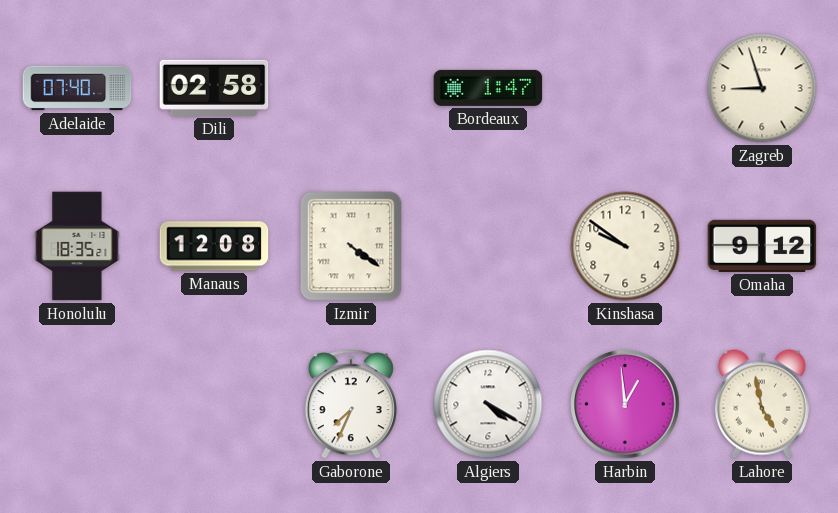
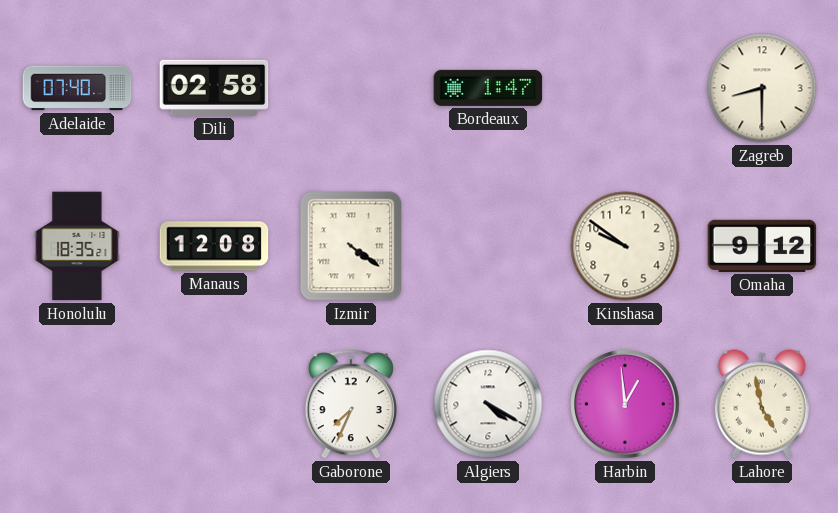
Zagreb: 8:57 -> 8:30
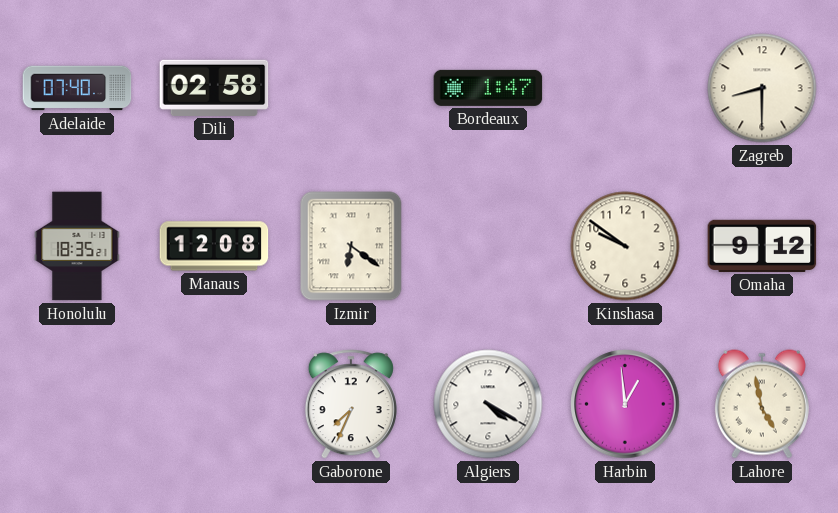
Izmir: 4:21 -> 6:21
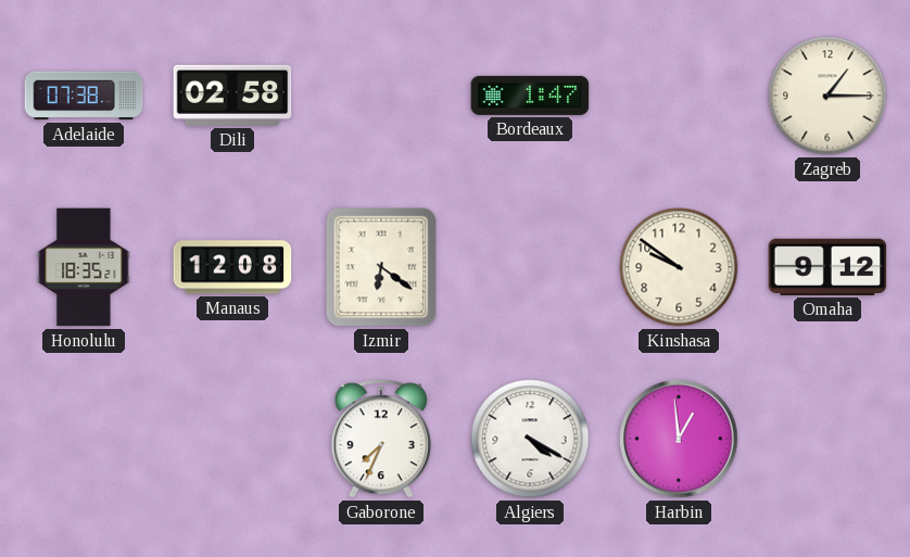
Adelaide: 07:40 -> 07:38
Zagreb: 8:30 -> 1:15
Lahore: 4:58 -> none
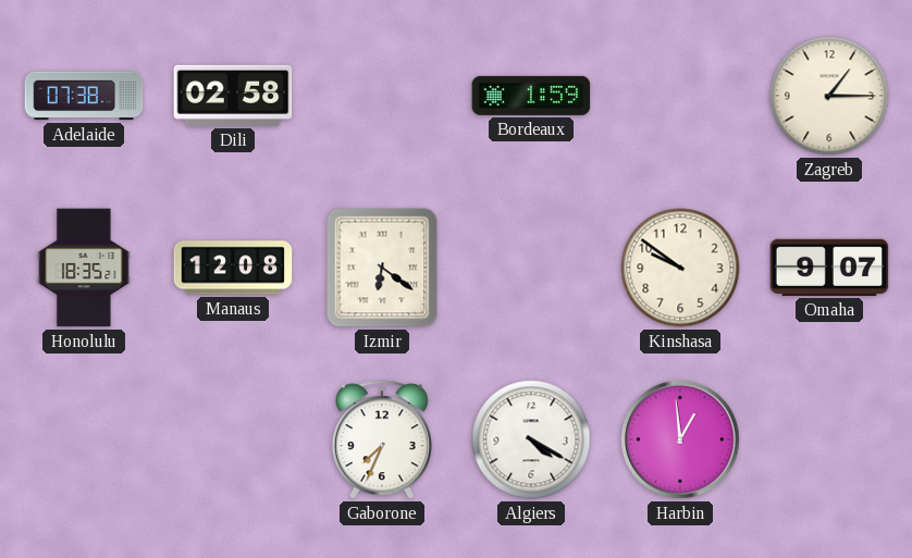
Bordeaux: 1:47 -> 1:59
Omaha: 9:12 -> 9:07
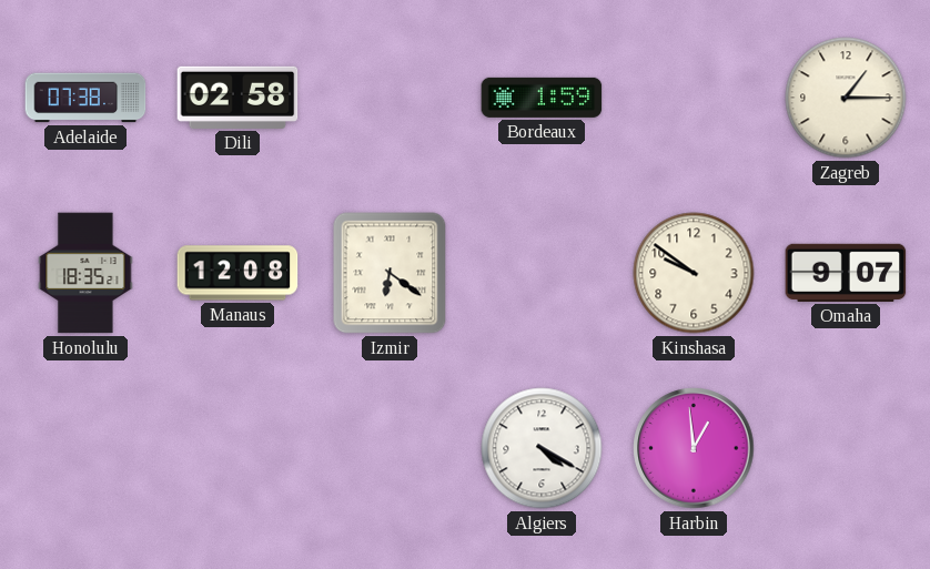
Gaborone: 7:34 -> none
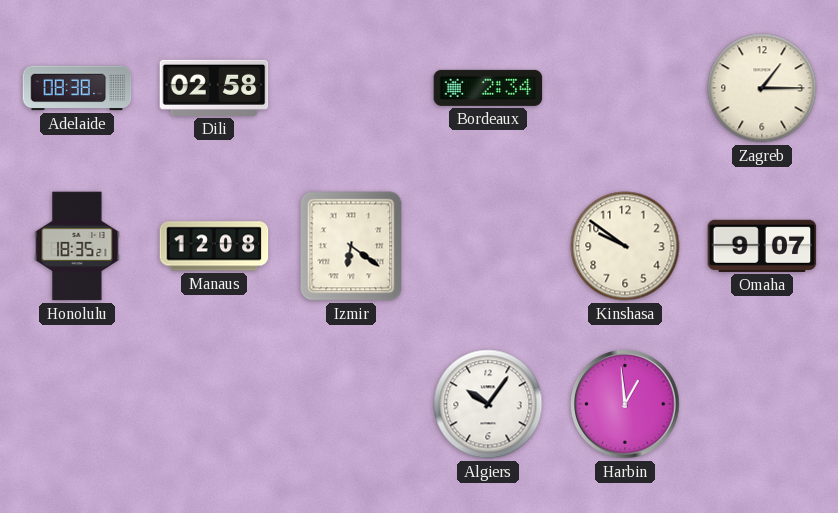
Adelaide: 07:38 -> 08:38
Bordeaux: 1:59 -> 2:34
Algiers: 4:20 -> 10:06
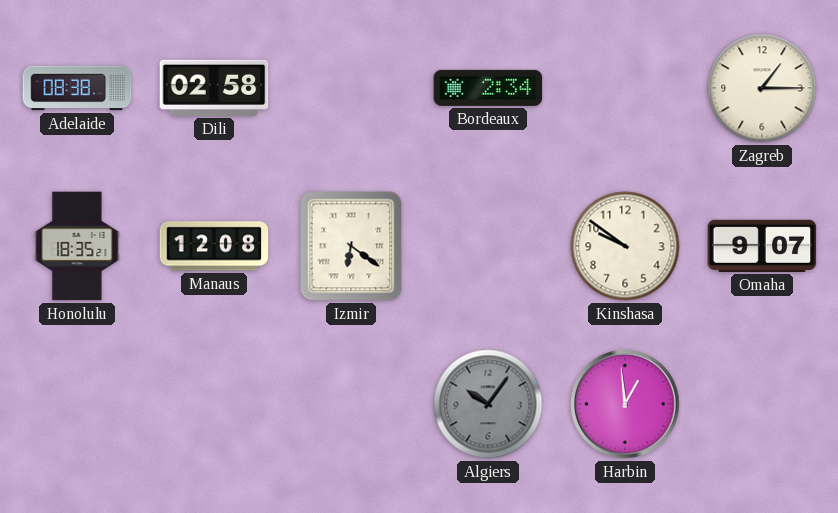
Algiers dial: white -> grey
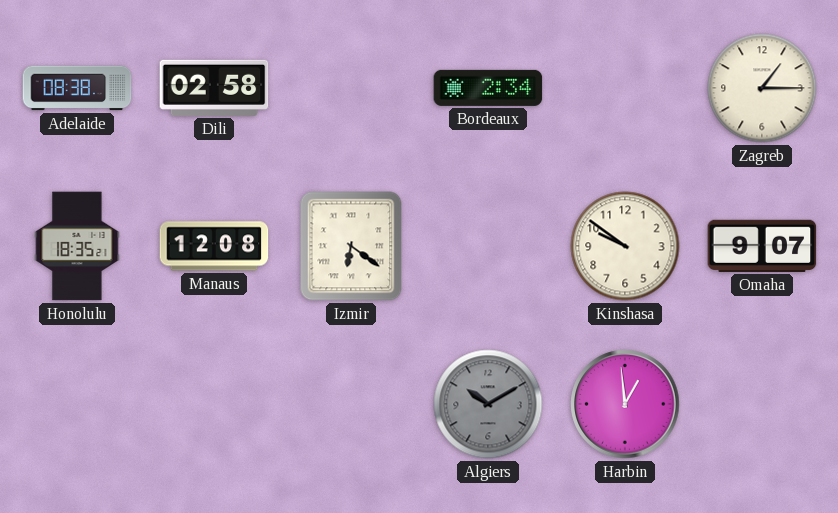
Algiers: 10:06 -> 10:10
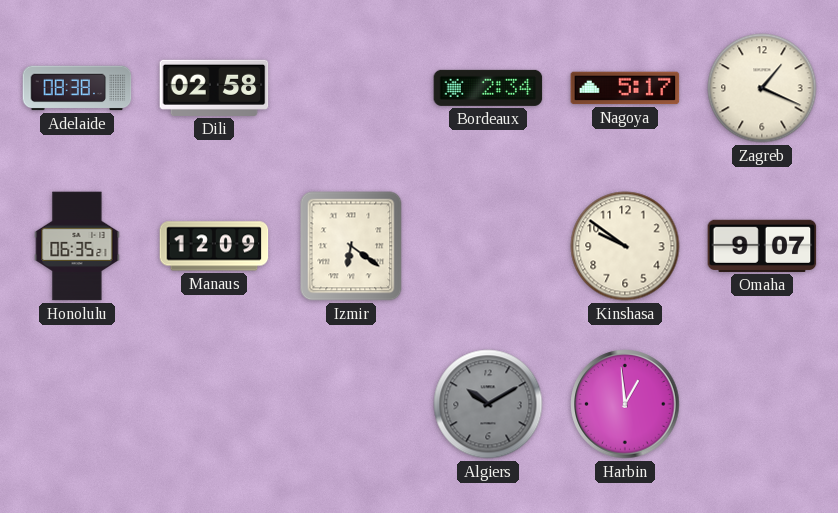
Nagoya: none -> 5:17
Zagreb: 1:15 -> 1:19
Honolulu: 18:35 -> 06:35
Manaus: 12:08 -> 12:09
